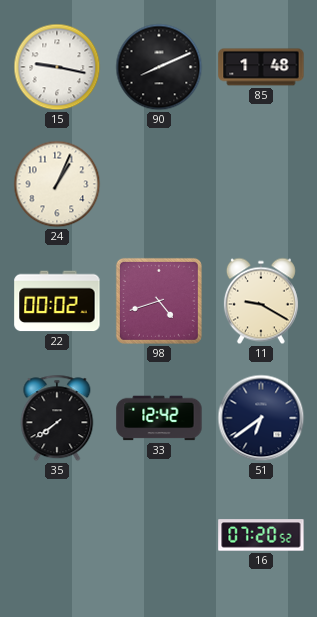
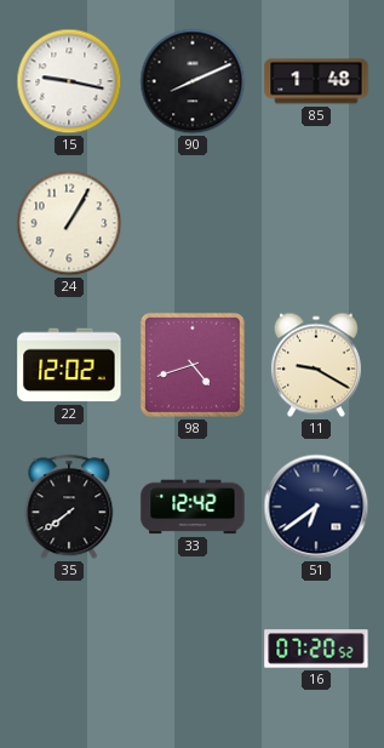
24: 1:04 -> 1:05
22: 00:02 -> 12:02
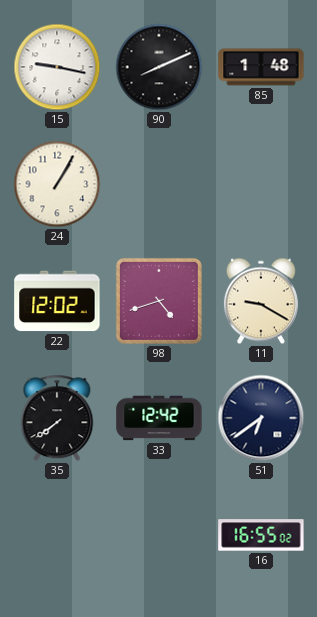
16: 07:20 -> 16:55
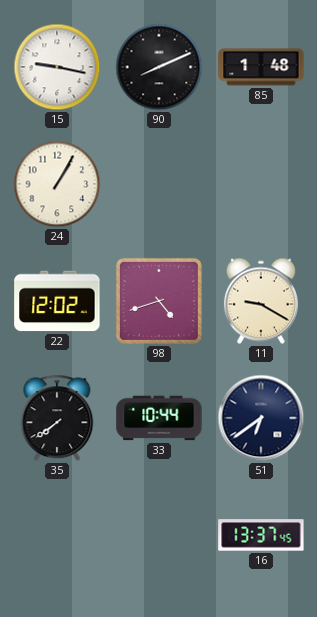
33: 12:42 -> 10:44
16: 16:55 -> 13:37
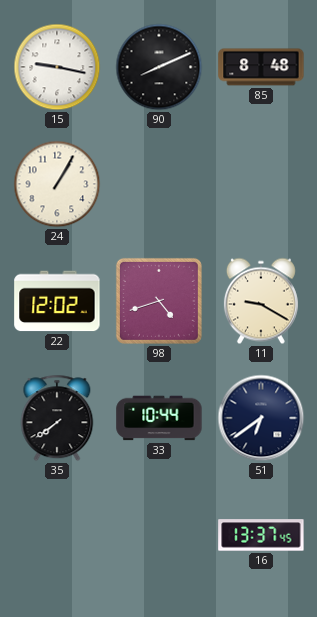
85: 1:48 -> 8:48
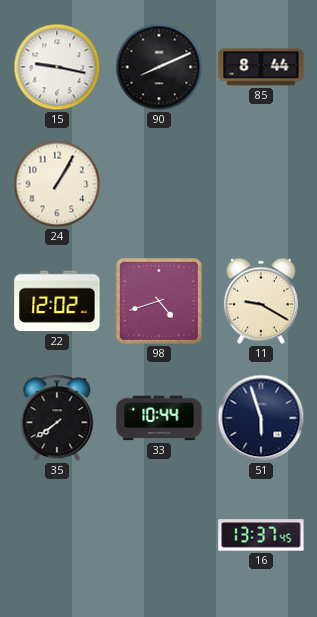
85: 8:48 -> 8:44
51: 6:39 -> 5:57
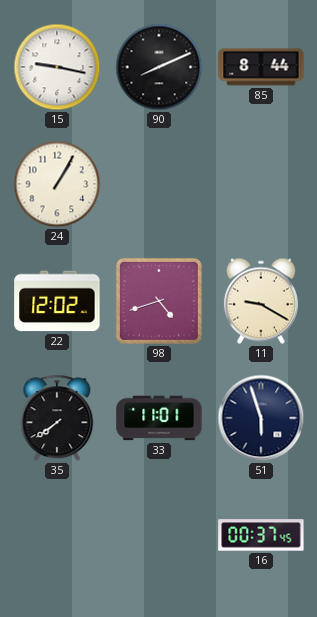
33: 10:44 -> 11:01
16: 13:37 -> 00:37
